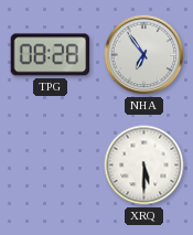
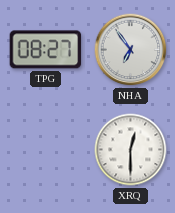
TPG: 08:28 -> 08:27
XRQ: 5:30 -> 12:30
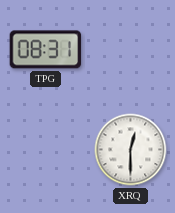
TPG: 08:27 -> 08:31
NHA: 6:54 -> none
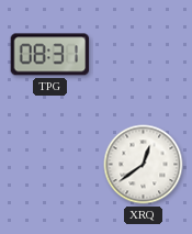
XRQ: 12:30 -> 12:39
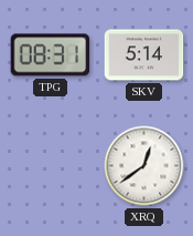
SKV: none -> 5:14
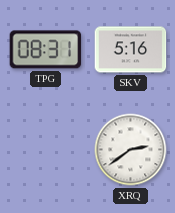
SKV: 5:14 -> 5:16
XRQ: 12:39 -> 2:39
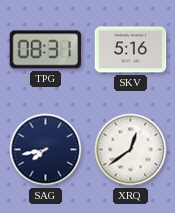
SAG: none -> 7:43
XRQ: 2:39 -> 12:39
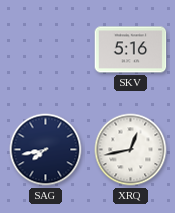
TPG: 08:31 -> none
XRQ: 12:39 -> 12:43
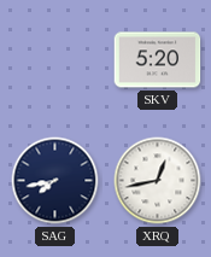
SKV: 5:16 -> 5:20
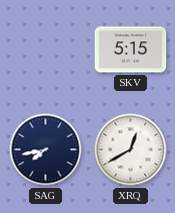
SKV: 5:20 -> 5:15
XRQ: 12:43 -> 12:40
